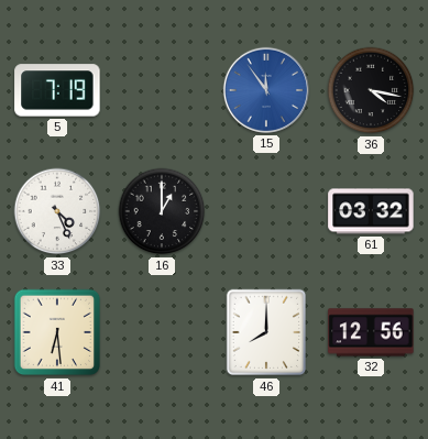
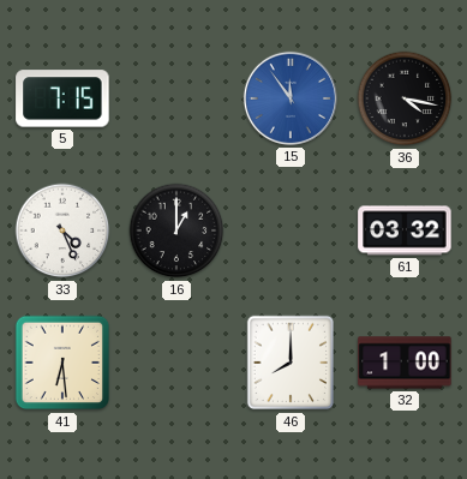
5: 7:19 -> 7:15
32: 12:56 -> 1:00
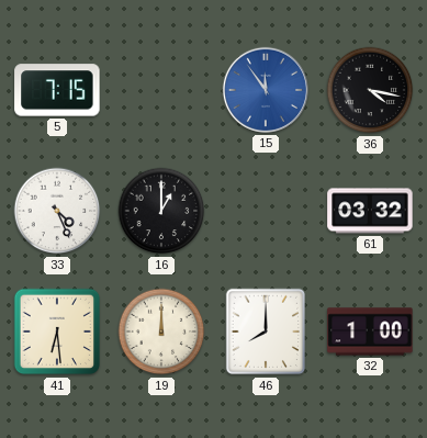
19: none -> 12:00
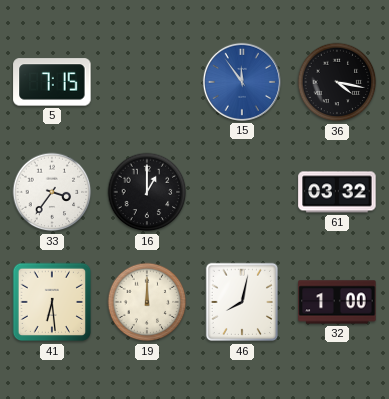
33: 4:26 -> 3:36
46: 8:00 -> 8:02
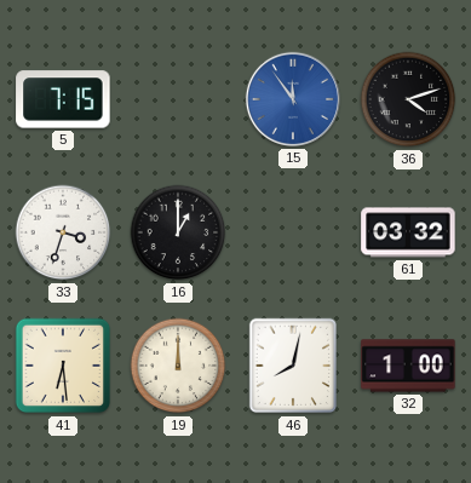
36: 4:17 -> 4:12
33: 3:36 -> 3:33
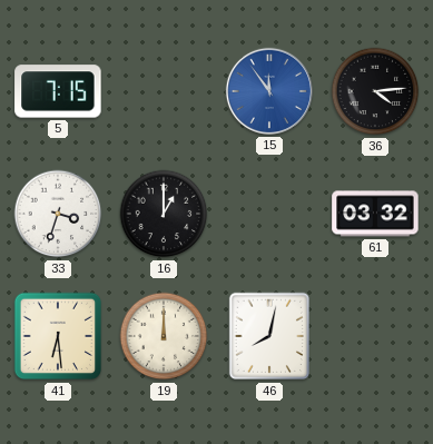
36: 4:12 -> 4:14
32: 1:00 -> none
